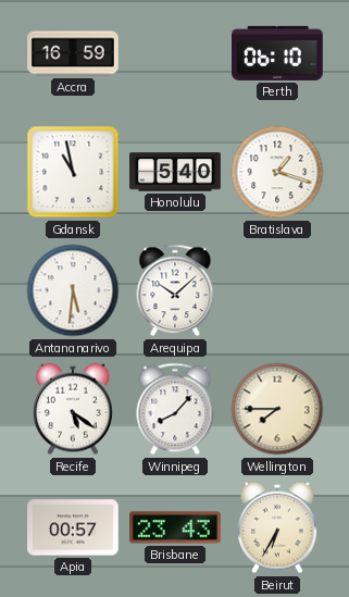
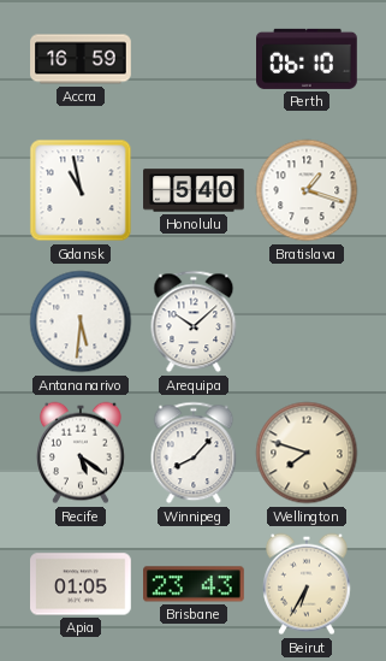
Wellington: 7:45 -> 7:48
Apia: 00:57 -> 01:05
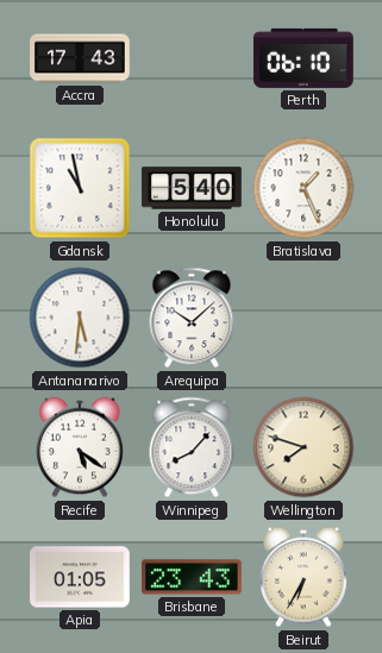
Accra: 16:59 -> 17:43
Bratislava: 1:18 -> 1:26
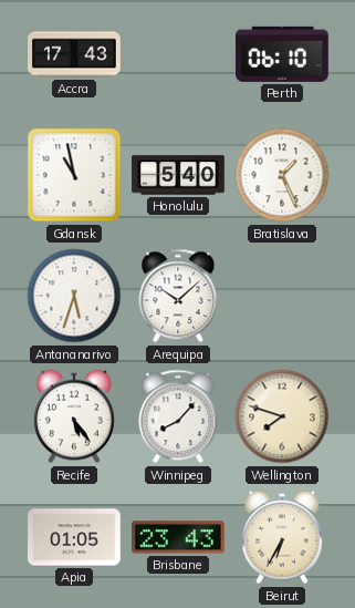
Antananarivo: 5:31 -> 5:33
Recife: 5:21 -> 5:24
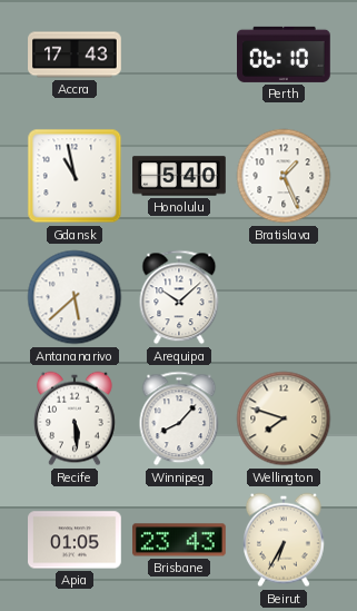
Antananarivo: 5:33 -> 5:38
Recife: 5:24 -> 5:29
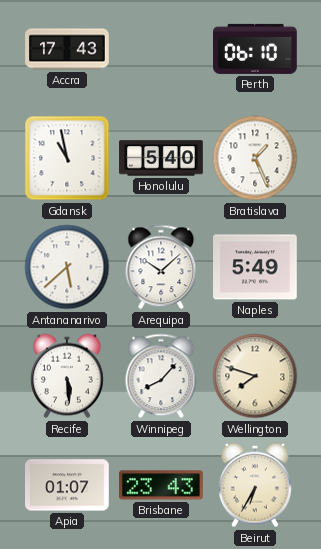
Naples: none -> 5:49
Apia: 01:05 -> 01:07
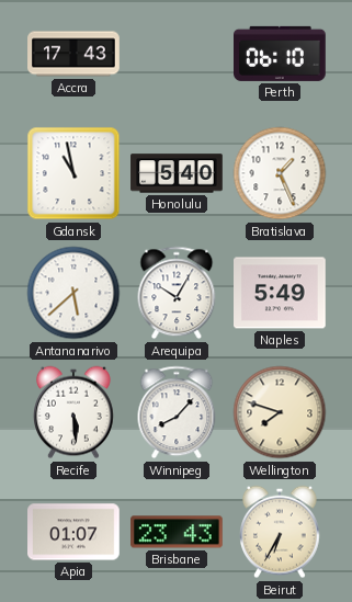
Arequipa: 10:08 -> 10:05
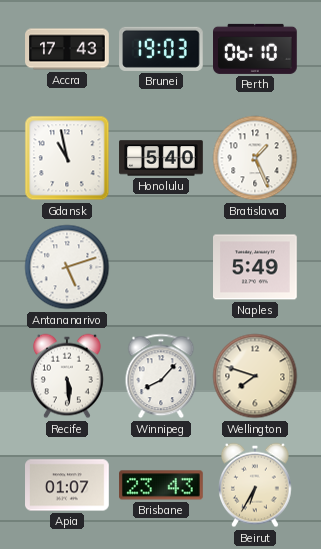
Brunei: none -> 19:03
Antananarivo: 5:38 -> 5:12
Arequipa: 10:05 -> none
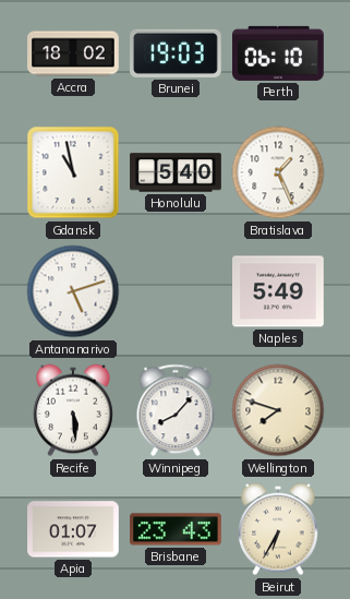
Accra: 17:43 -> 18:02
